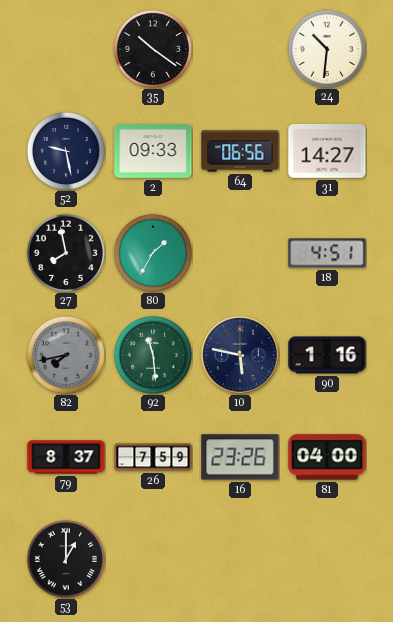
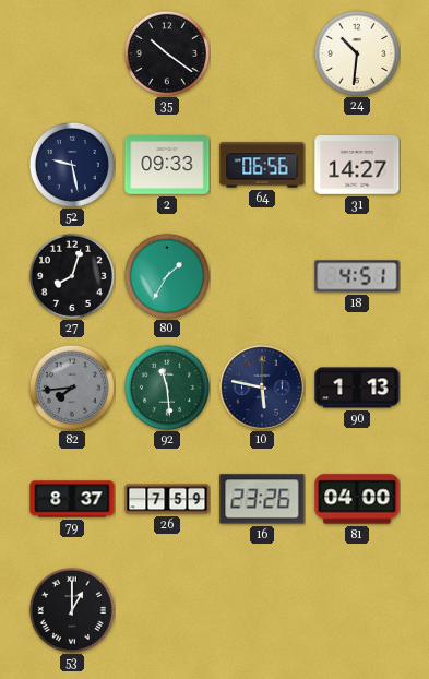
27: 7:58 -> 8:03
82: 7:43 -> 7:44
90: 1:16 -> 1:13
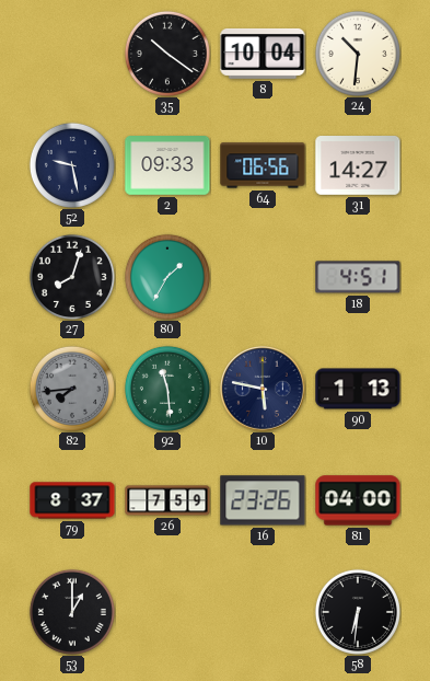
8: none -> 10:04
58: none -> 6:31
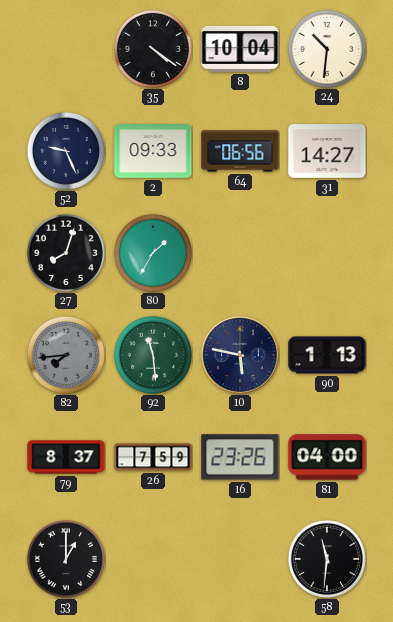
35: 10:21 -> 4:21
52: 9:28 -> 9:26
18: 4:51 -> none
58: 6:31 -> 11:31
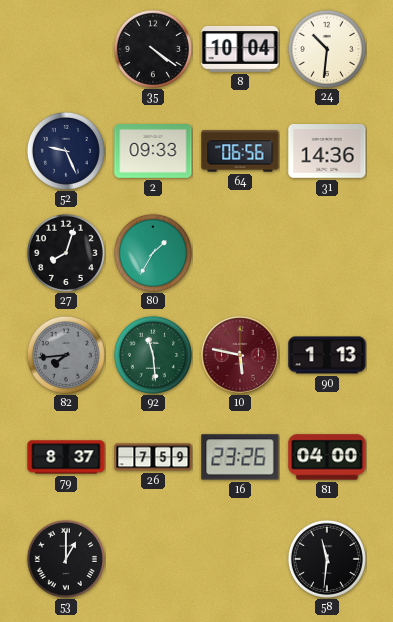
31: 14:27 -> 14:36
10 dial: navy -> burgundy
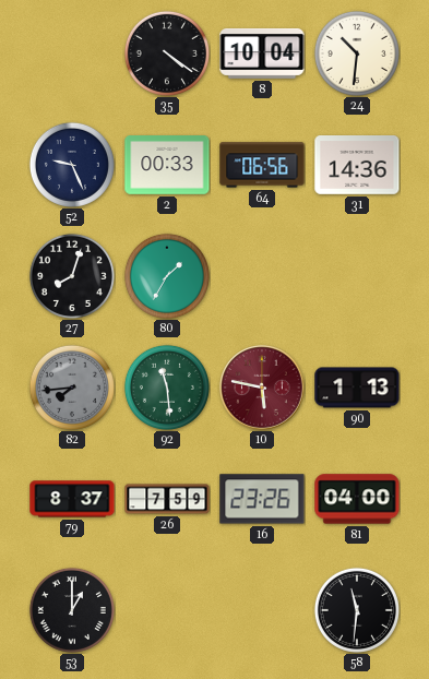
2: 09:33 -> 00:33
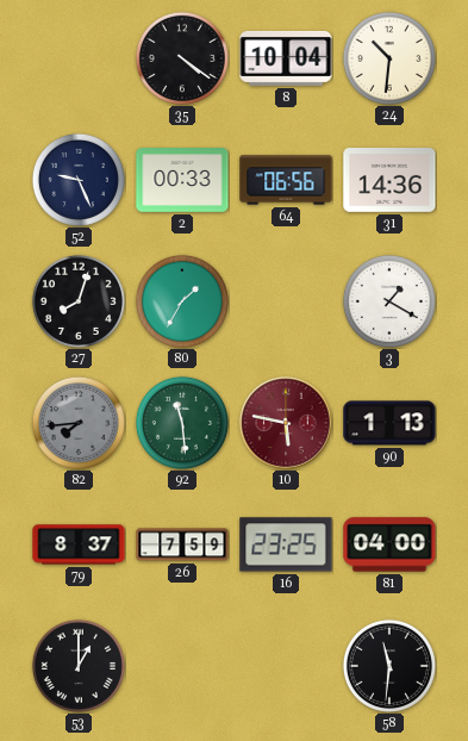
3: none -> 1:20
16: 23:26 -> 23:25
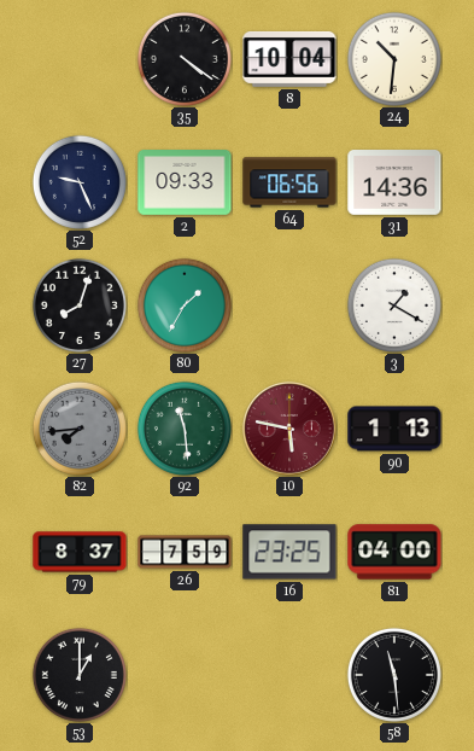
2: 00:33 -> 09:33
58: 11:31 -> 11:29
